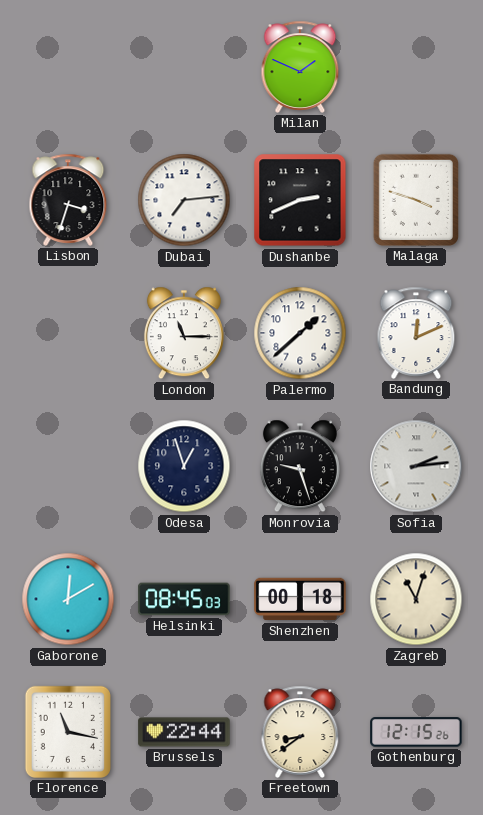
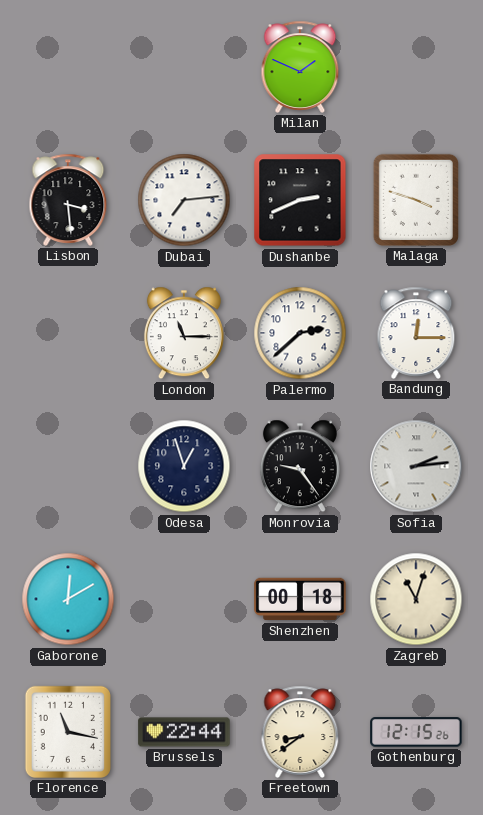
Lisbon: 3:33 -> 3:29
Palermo: 1:38 -> 2:38
Bandung: 12:11 -> 12:15
Monrovia: 9:27 -> 9:24
Helsinki: 08:45 -> none
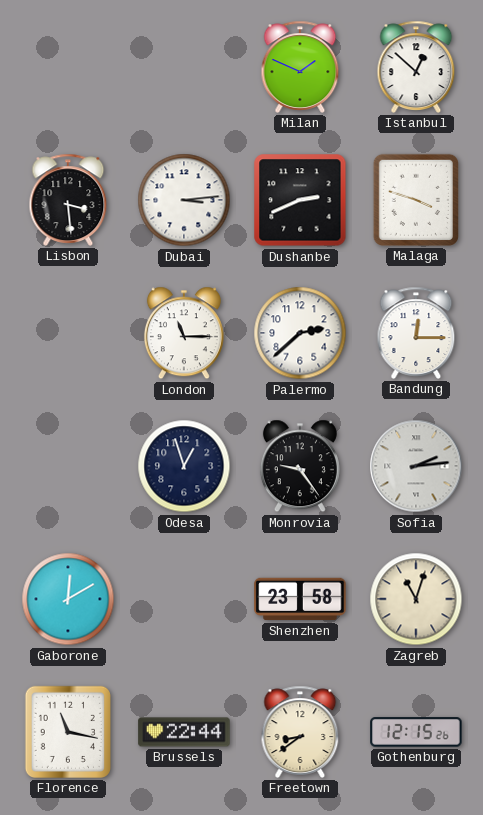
Istanbul: none -> 12:52
Dubai: 7:14 -> 3:14
Shenzhen: 00:18 -> 23:58
